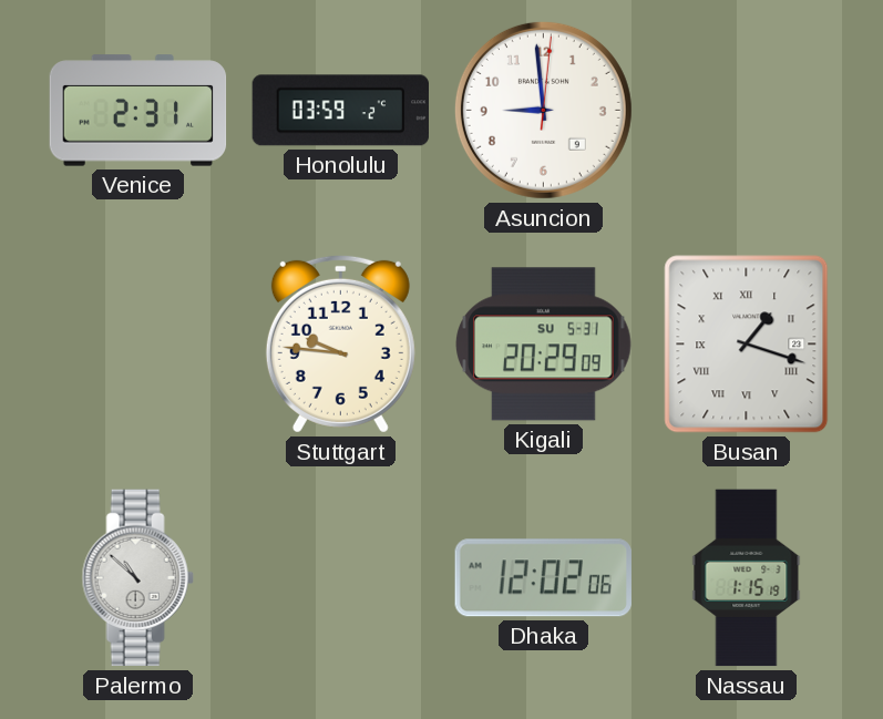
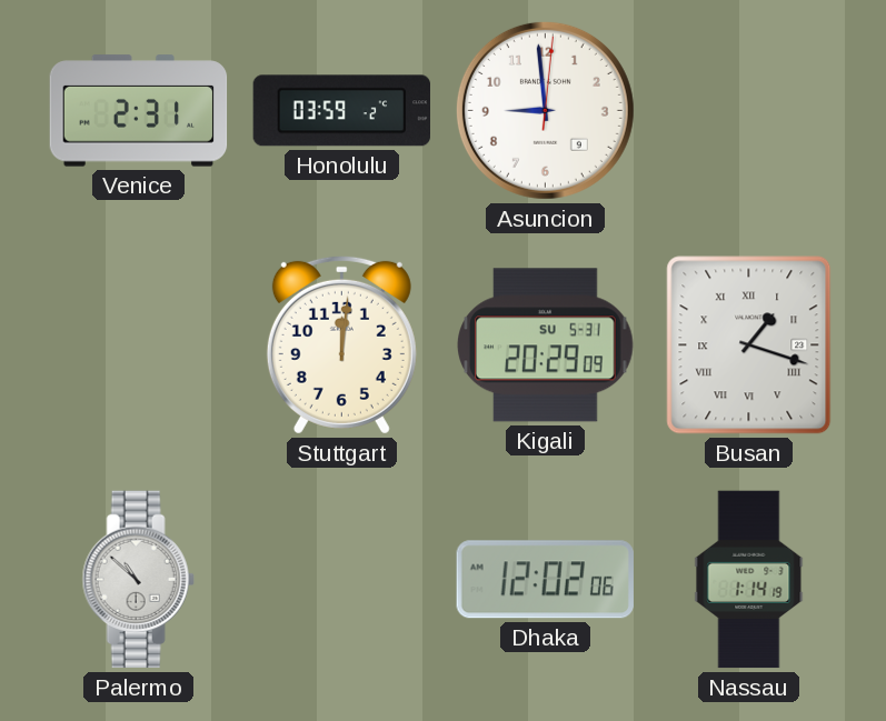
Stuttgart: 9:46 -> 12:01
Nassau: 1:15 -> 1:14
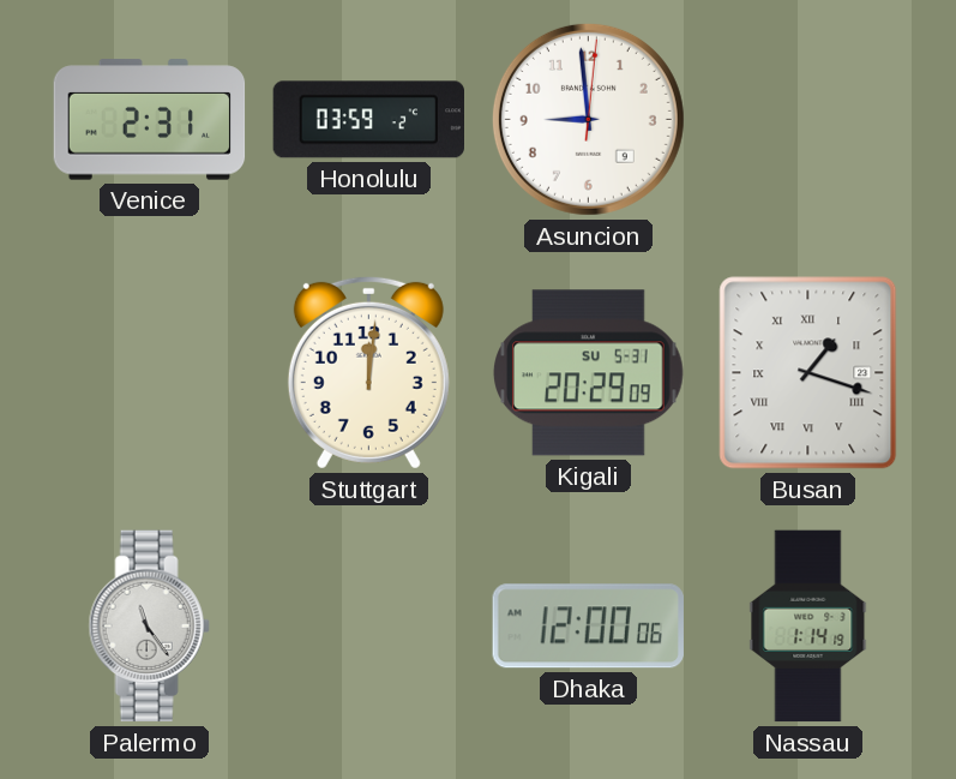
Palermo: 10:52 -> 11:24
Dhaka: 12:02 -> 12:00
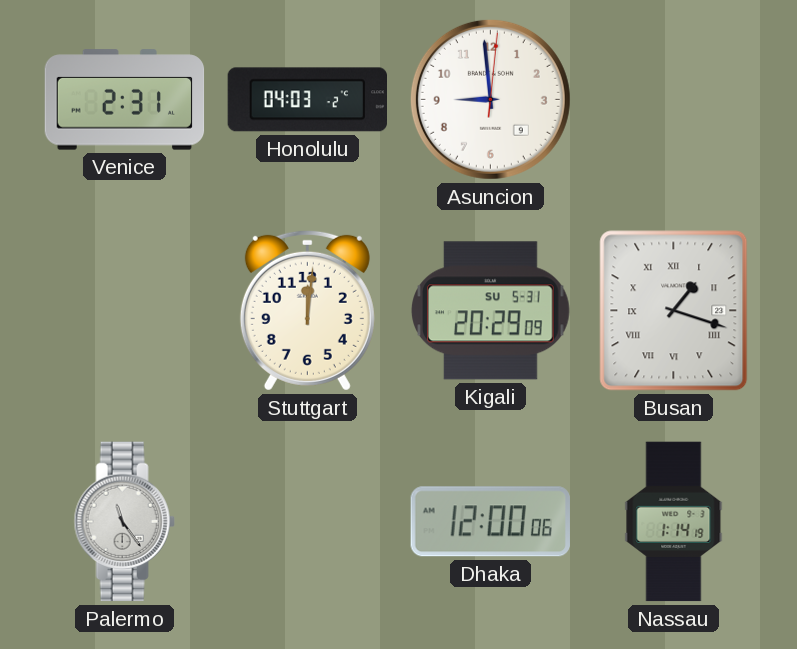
Honolulu: 03:59 -> 04:03
